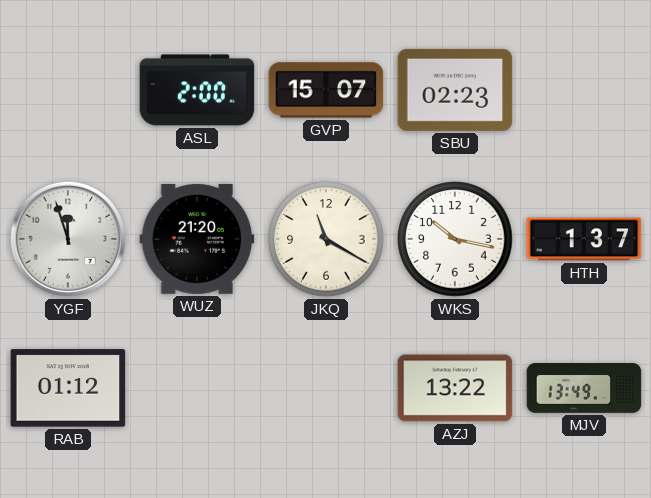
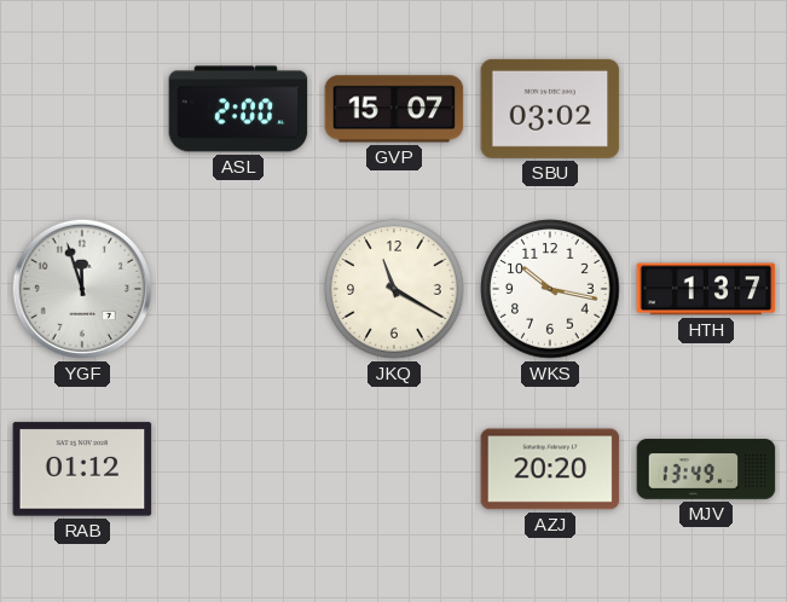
SBU: 02:23 -> 03:02
WUZ: 21:20 -> none
AZJ: 13:22 -> 20:20
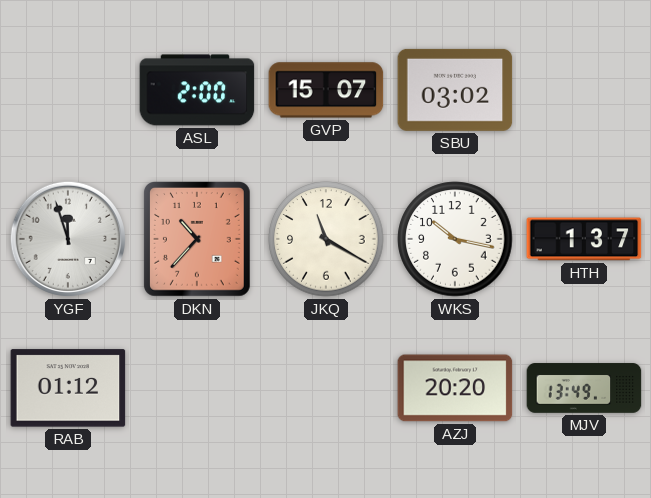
DKN: none -> 10:37
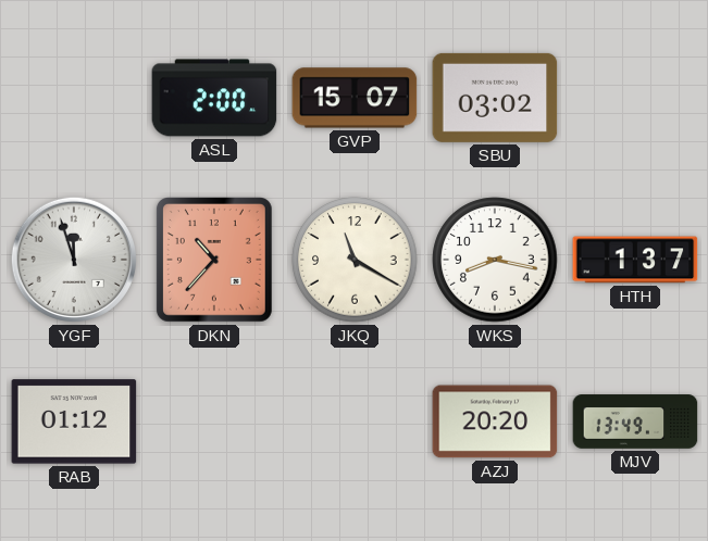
WKS: 10:17 -> 8:17
